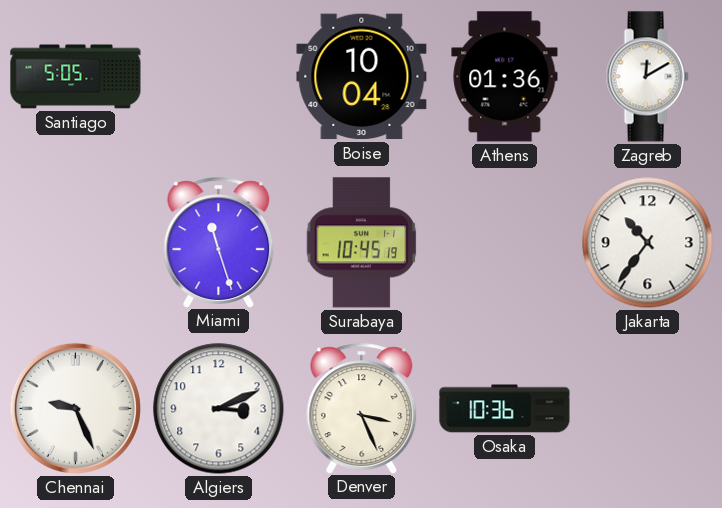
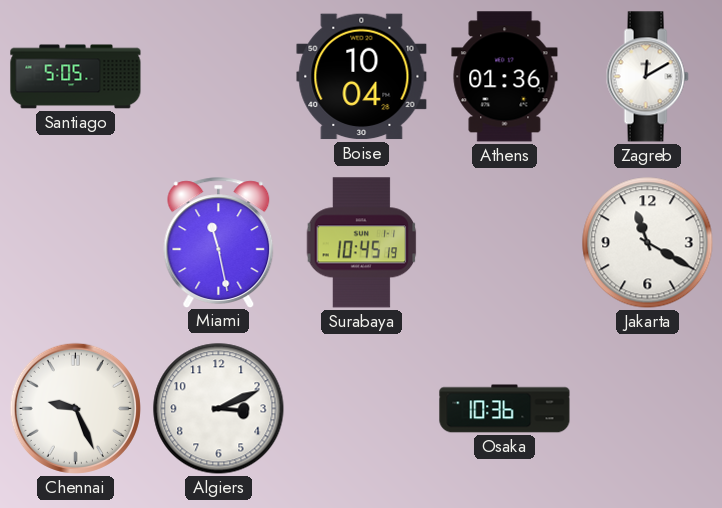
Miami: 11:27 -> 11:28
Jakarta: 10:36 -> 11:20
Denver: 3:26 -> none
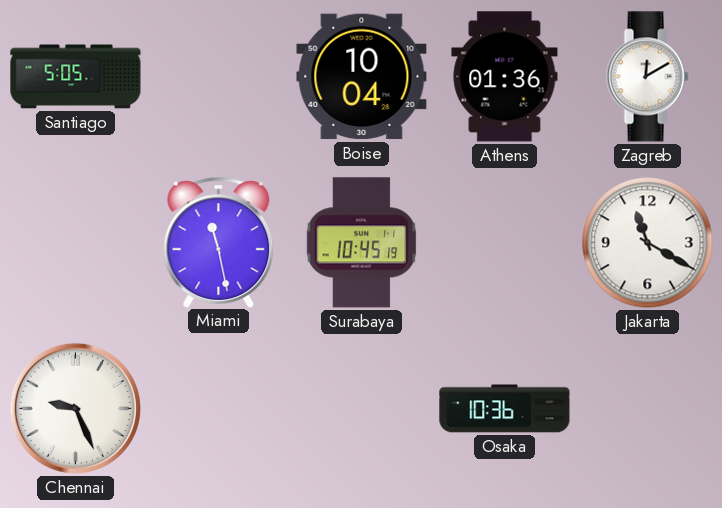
Algiers: 3:11 -> none
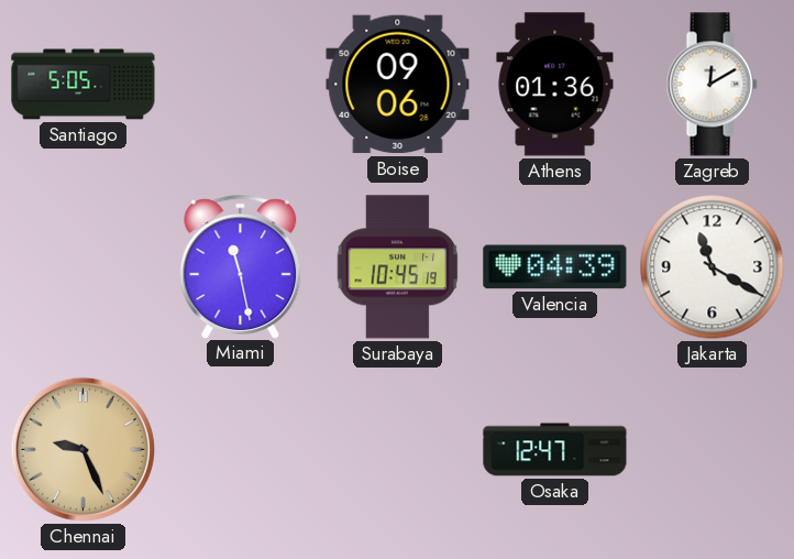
Boise: 10:04 -> 09:06
Valencia: none -> 04:39
Chennai dial: white -> champagne
Osaka: 10:36 -> 12:47
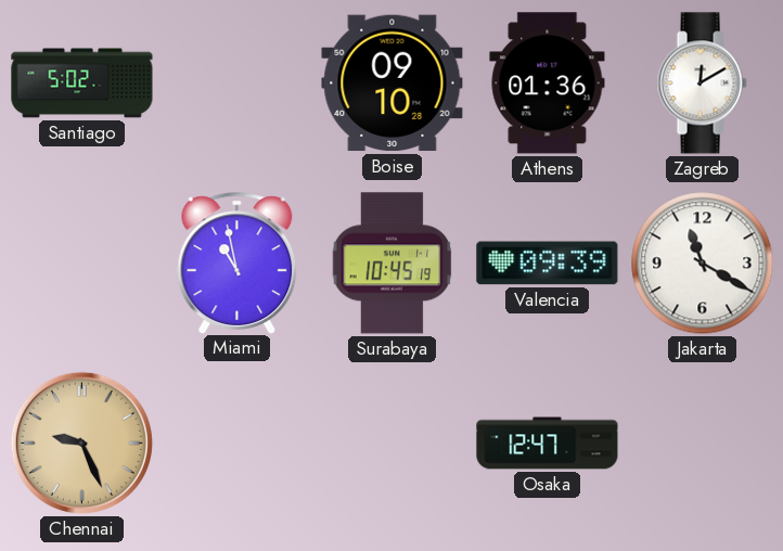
Santiago: 5:05 -> 5:02
Boise: 09:06 -> 09:10
Miami: 11:28 -> 10:58
Valencia: 04:39 -> 09:39
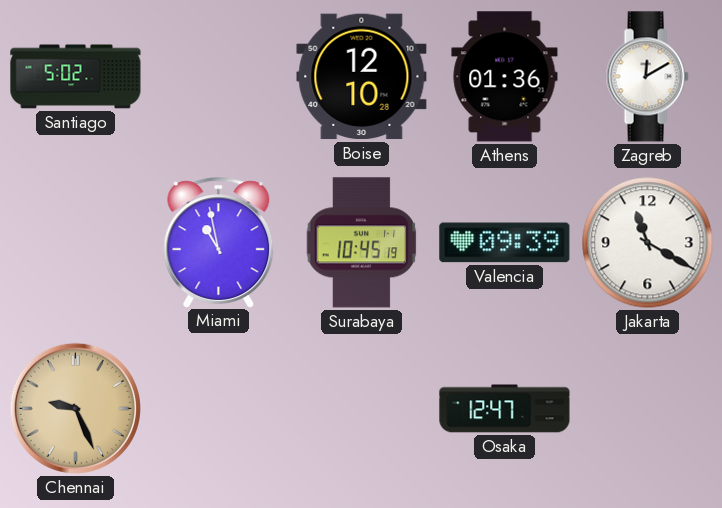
Boise: 09:10 -> 12:10
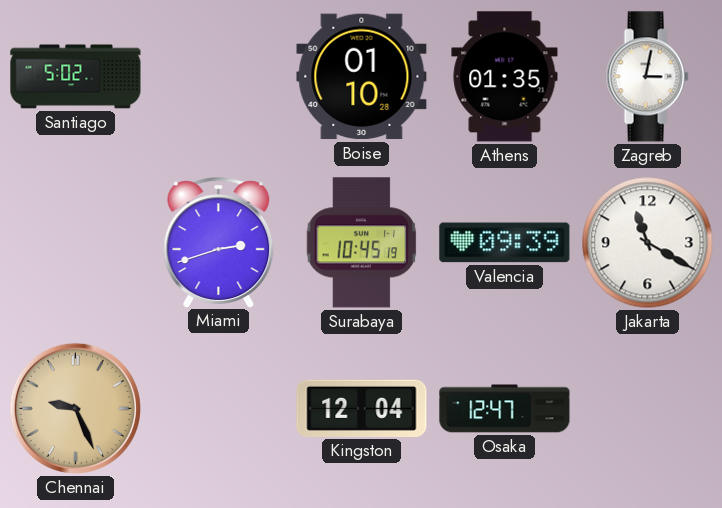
Boise: 12:10 -> 01:10
Athens: 01:36 -> 01:35
Zagreb: 12:10 -> 3:02
Miami: 10:58 -> 2:42
Kingston: none -> 12:04
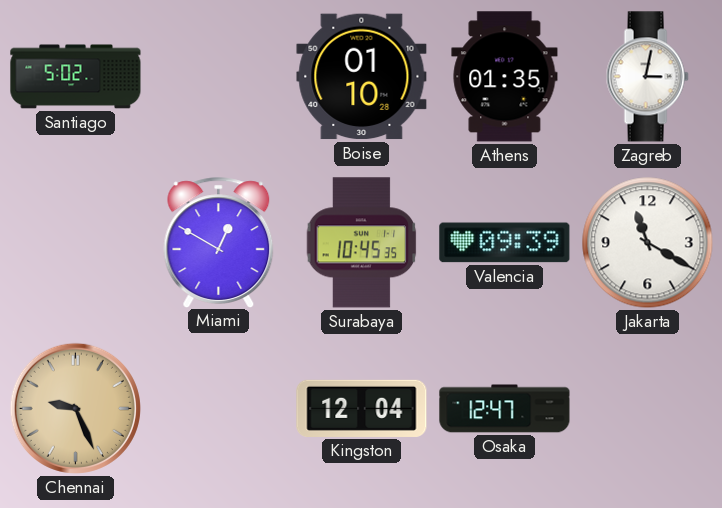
Miami: 2:42 -> 12:50
Surabaya: 10:45:19 -> 10:45:35
